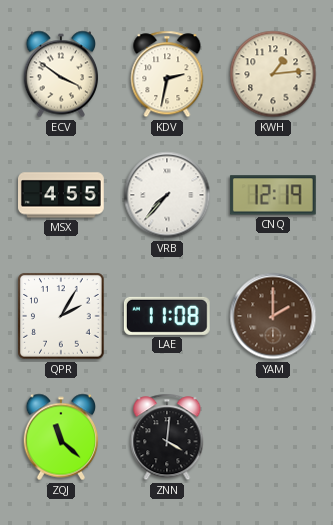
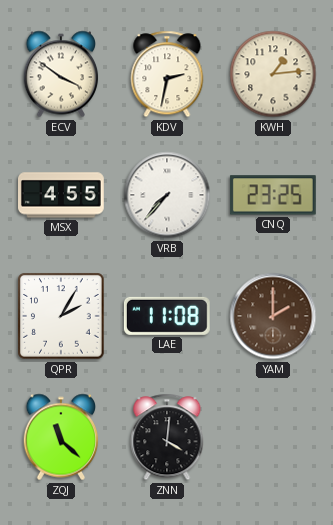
CNQ: 12:19 -> 23:25
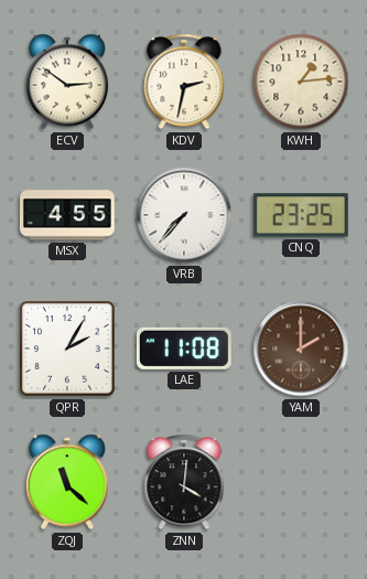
ECV: 3:51 -> 2:51
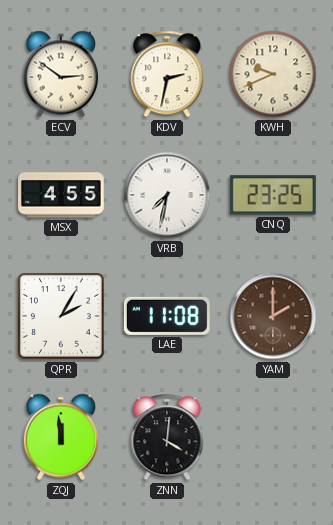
KWH: 1:14 -> 9:41
VRB: 7:37 -> 7:32
ZQJ: 11:22 -> 11:59
